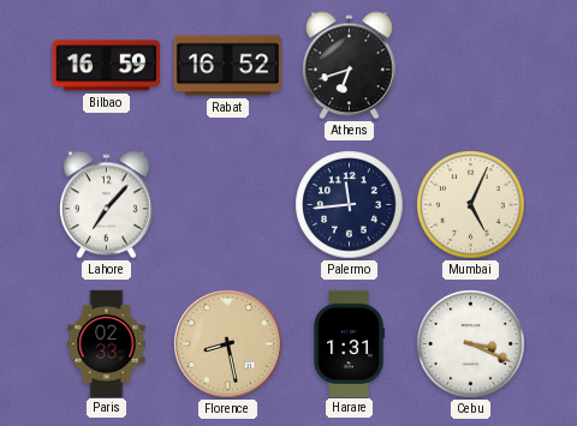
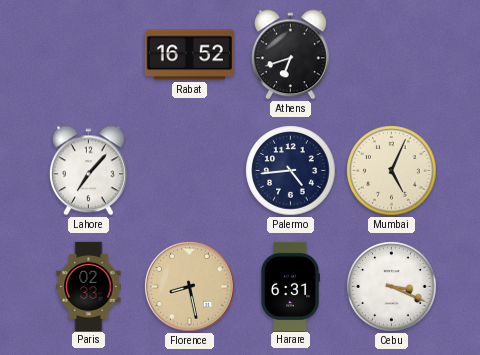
Bilbao: 16:59 -> none
Palermo: 11:44 -> 4:44
Harare: 1:31 -> 6:31
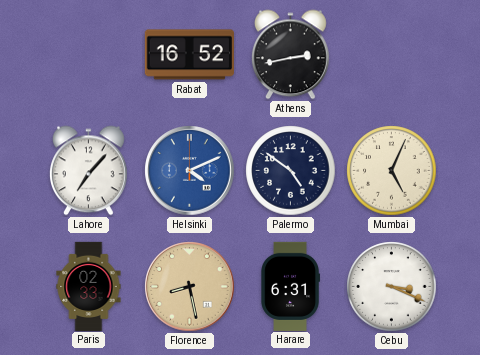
Athens: 6:42 -> 2:43
Helsinki: none -> 4:11
Palermo: 4:44 -> 4:51
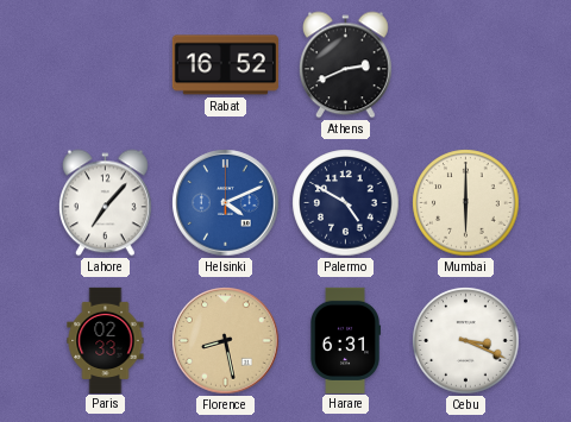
Athens: 2:43 -> 2:41
Palermo: 4:51 -> 4:50
Mumbai: 5:04 -> 6:00
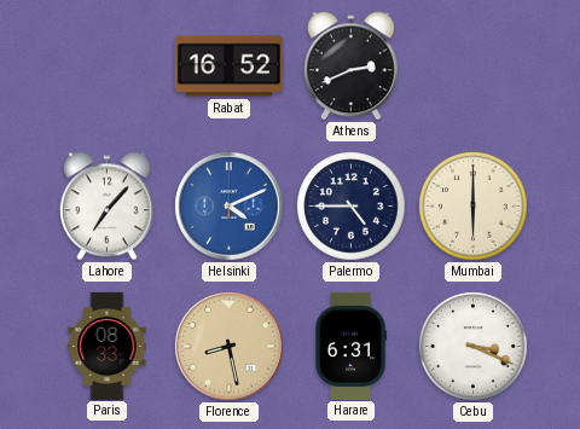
Palermo: 4:50 -> 4:45
Paris: 02:33 -> 08:33
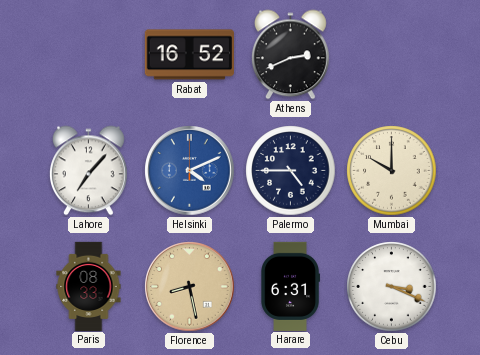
Mumbai: 6:00 -> 10:00
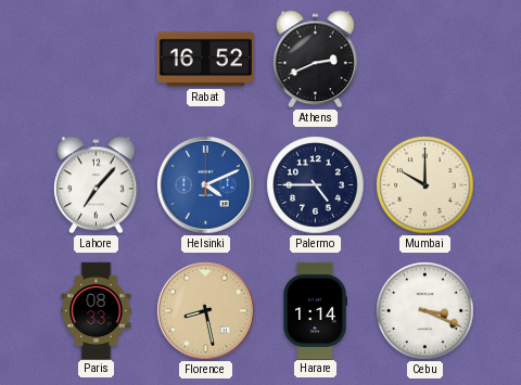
Harare: 6:31 -> 1:14
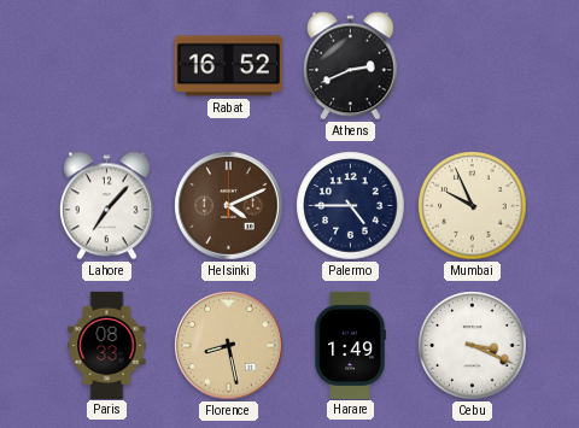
Helsinki dial: blue -> brown
Mumbai: 10:00 -> 9:56
Harare: 1:14 -> 1:49
